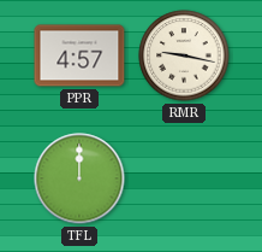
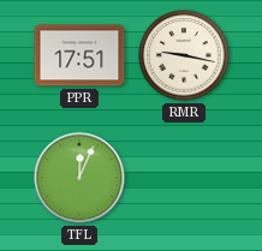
PPR: 4:57 -> 17:51
TFL: 12:00 -> 12:04
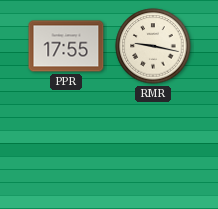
PPR: 17:51 -> 17:55
TFL: 12:04 -> none
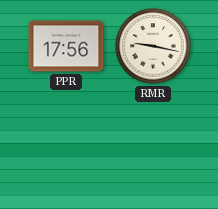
PPR: 17:55 -> 17:56
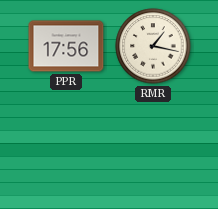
RMR: 9:17 -> 1:17
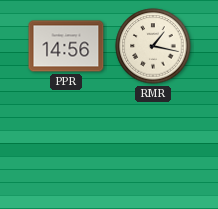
PPR: 17:56 -> 14:56
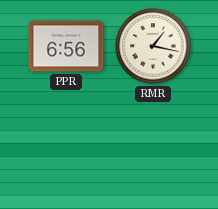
PPR: 14:56 -> 6:56
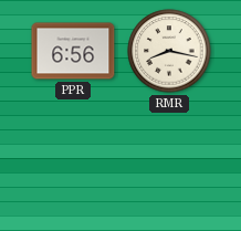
RMR: 1:17 -> 8:17
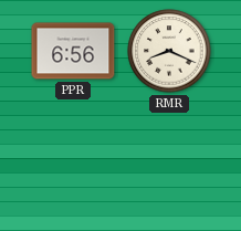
RMR: 8:17 -> 8:19
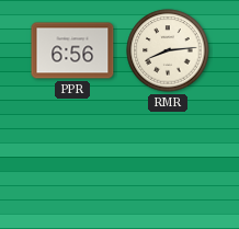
RMR: 8:19 -> 8:14
